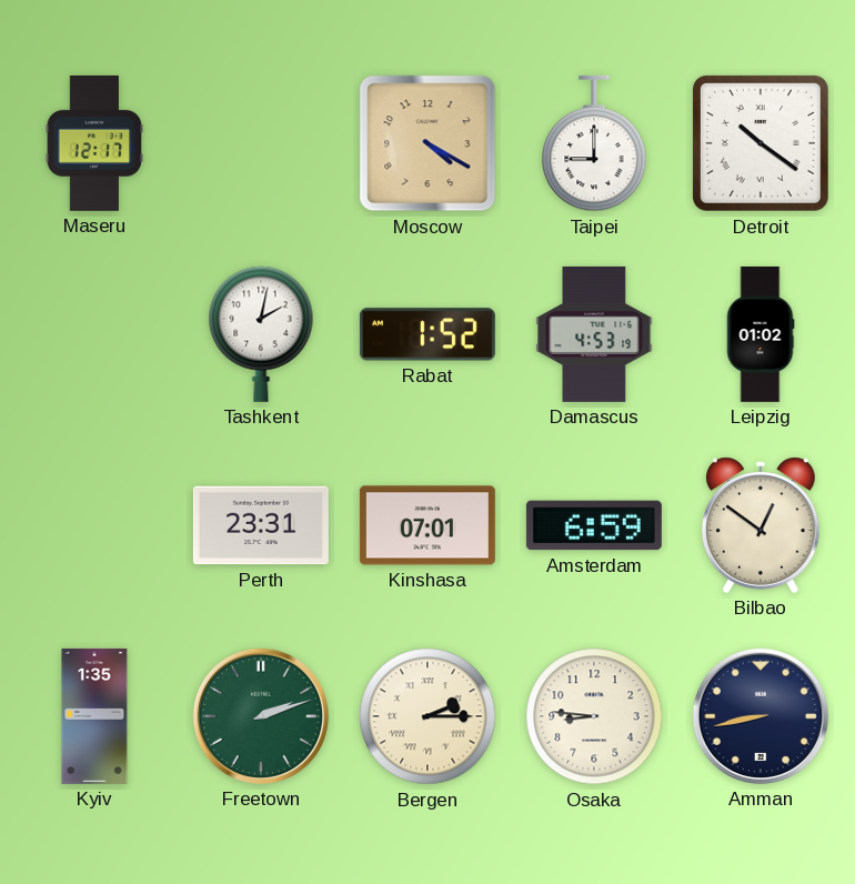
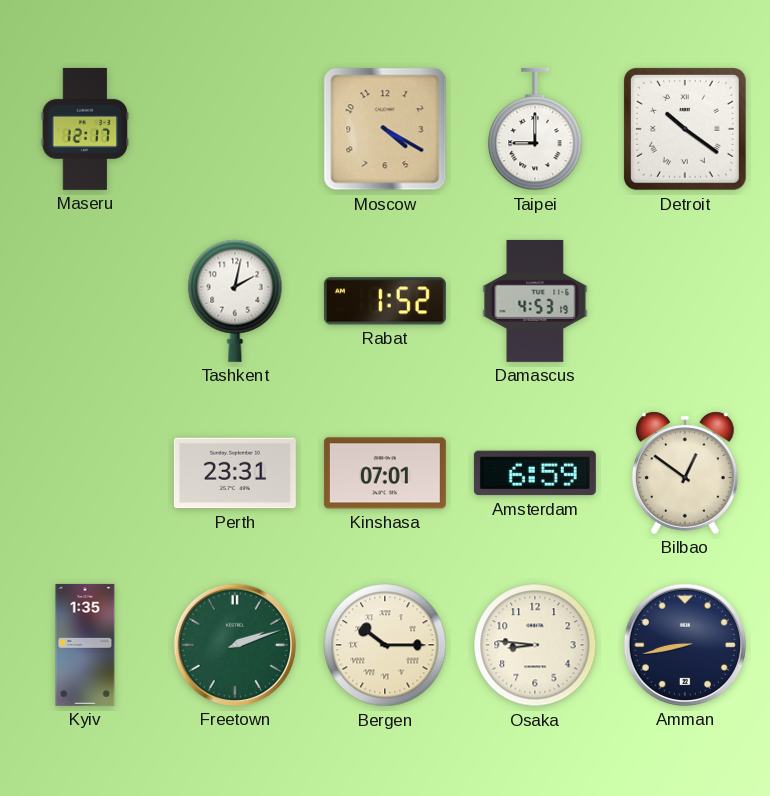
Leipzig: 01:02 -> none
Bergen: 2:15 -> 10:15
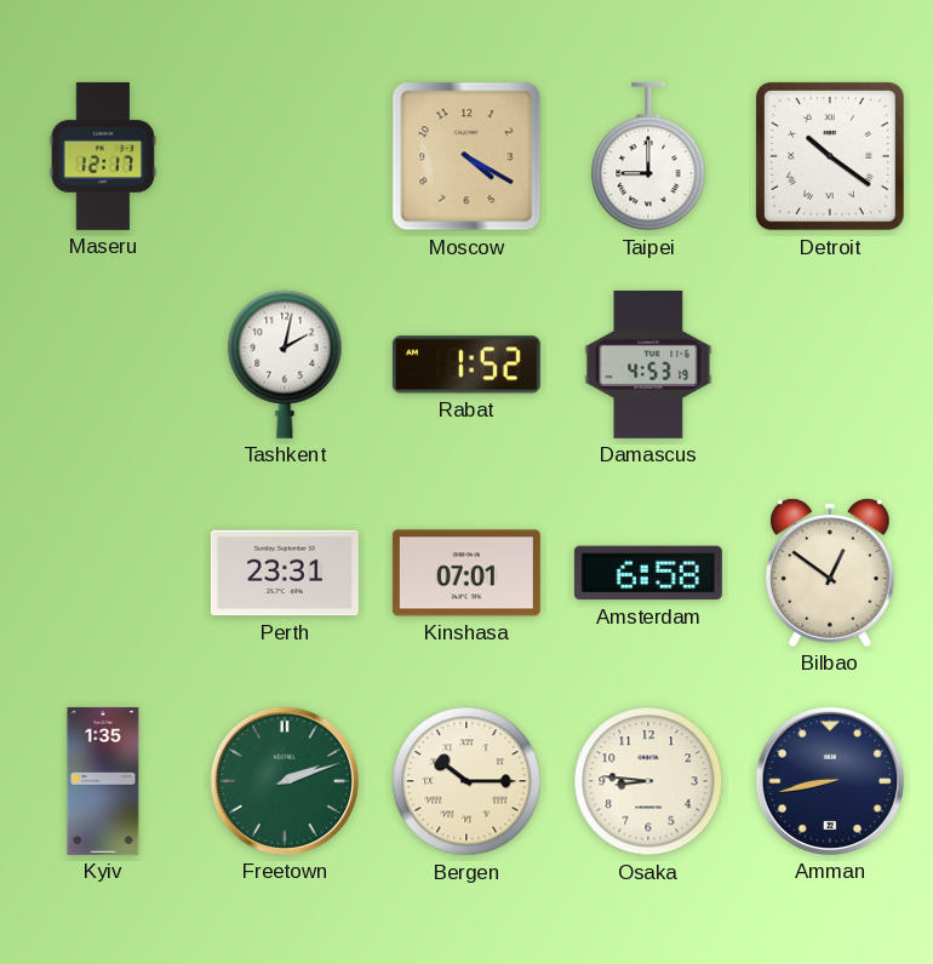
Amsterdam: 6:59 -> 6:58
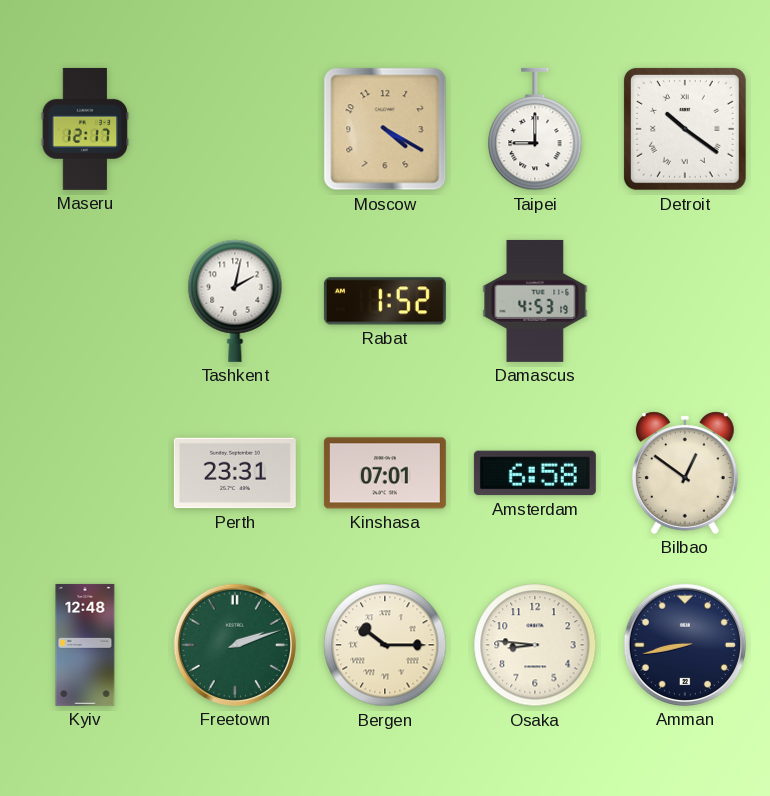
Kyiv: 1:35 -> 12:48
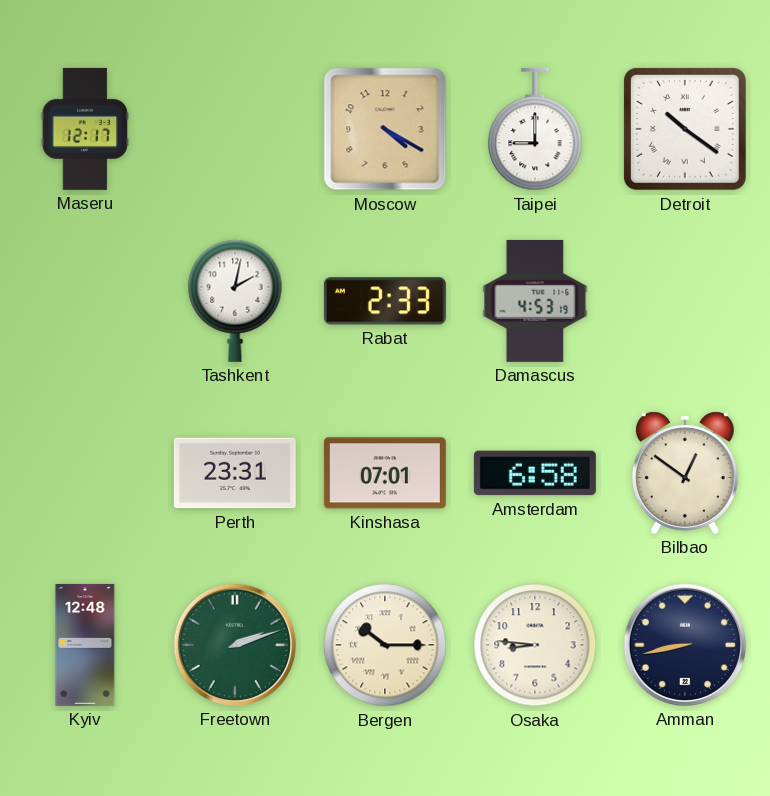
Rabat: 1:52 -> 2:33
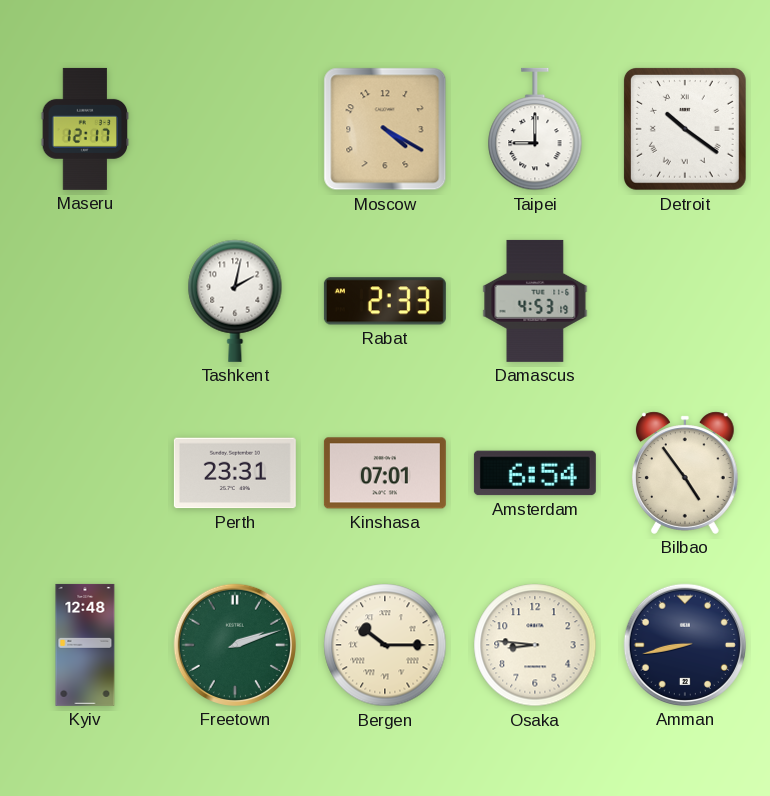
Amsterdam: 6:58 -> 6:54
Bilbao: 12:51 -> 4:54
